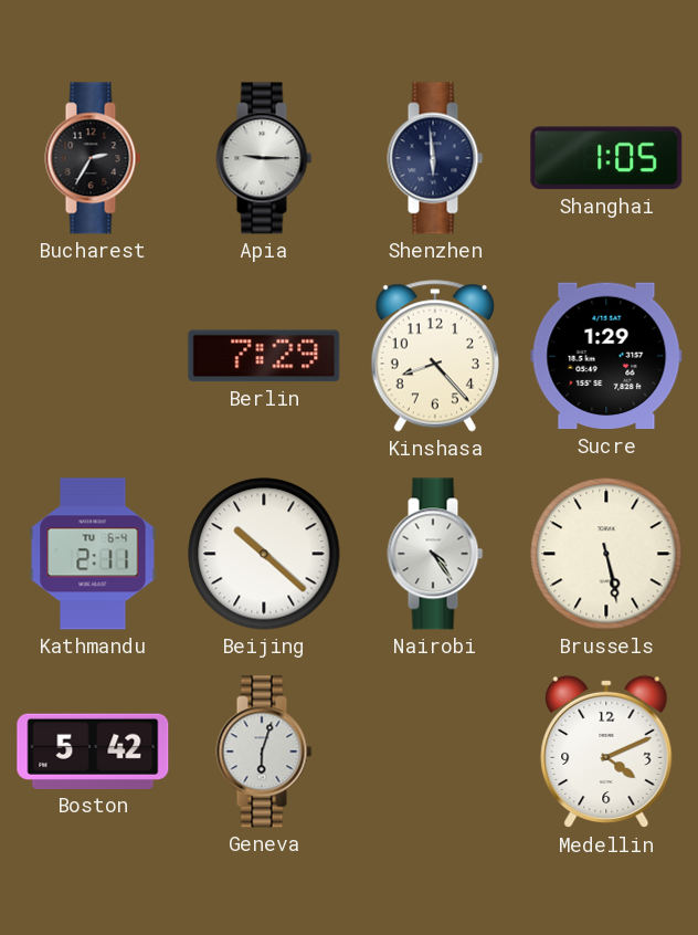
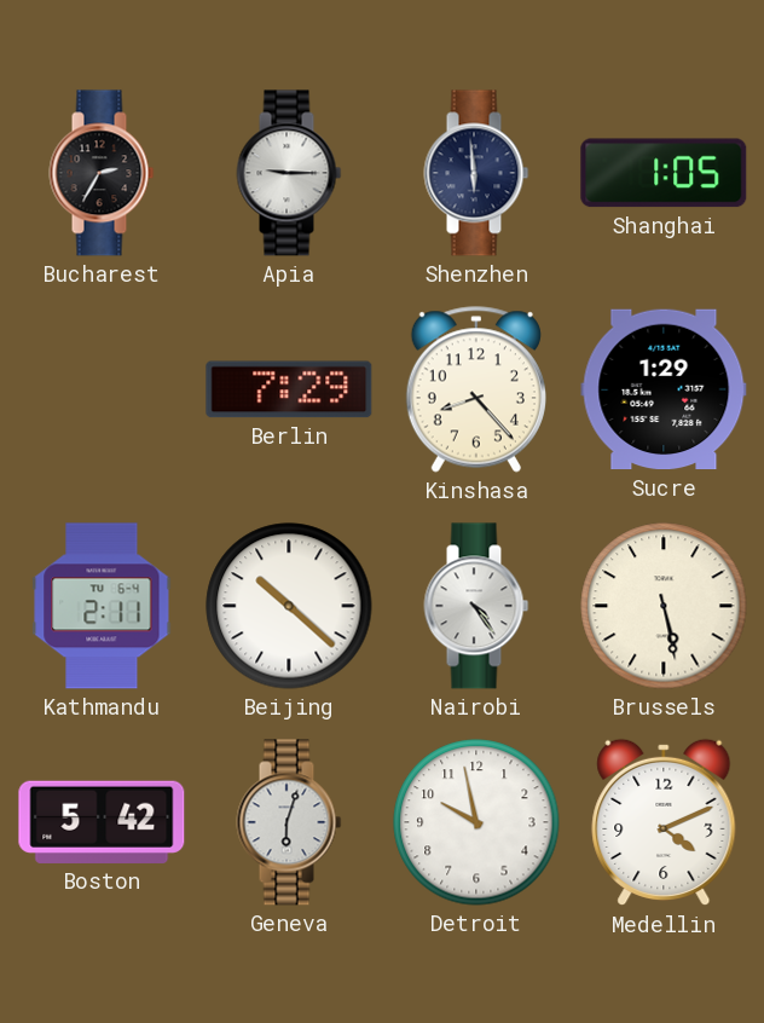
Detroit: none -> 9:58
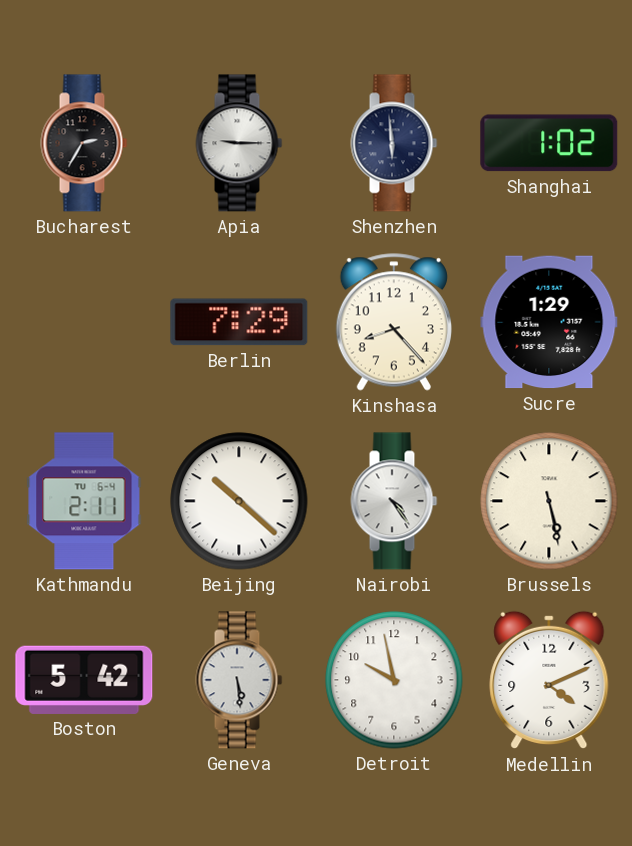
Shanghai: 1:05 -> 1:02
Geneva: 6:03 -> 5:29
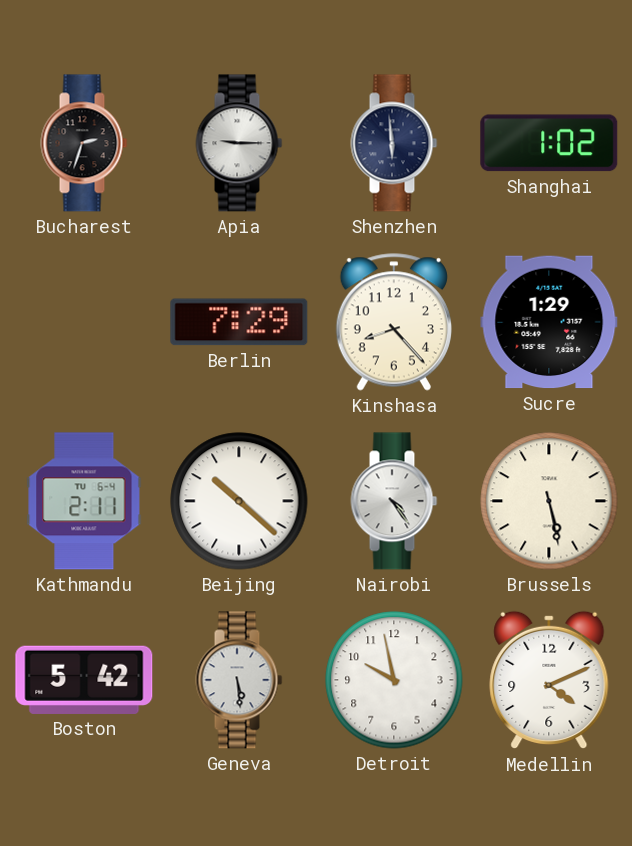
Bucharest: 2:35 -> 2:33
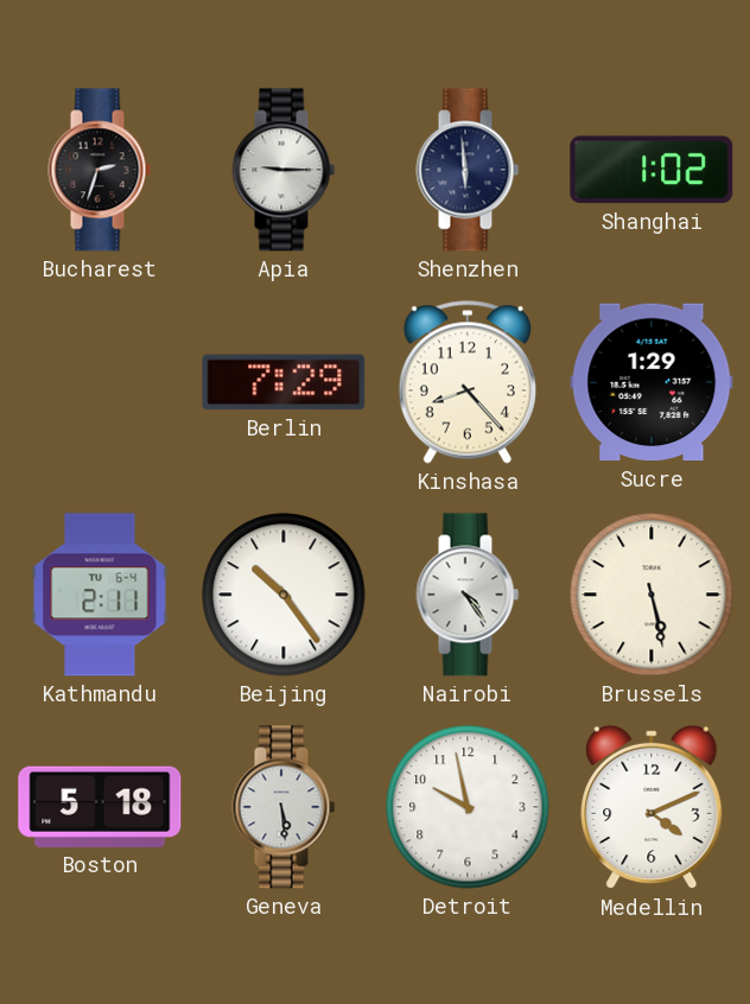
Beijing: 10:22 -> 10:24
Boston: 5:42 -> 5:18
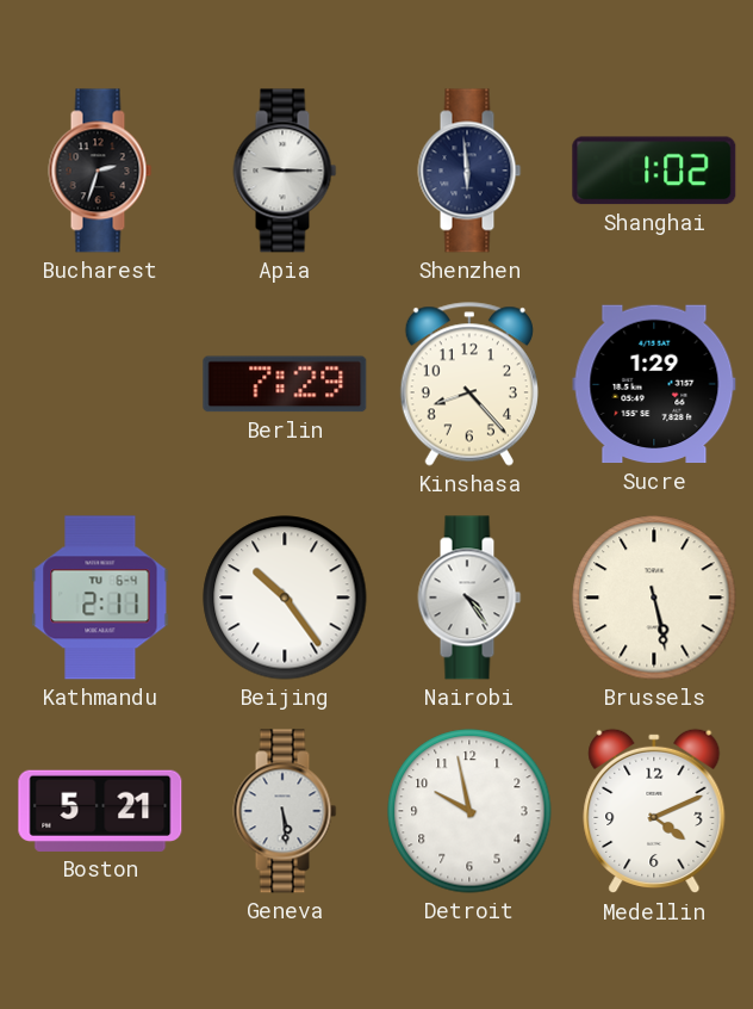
Boston: 5:18 -> 5:21
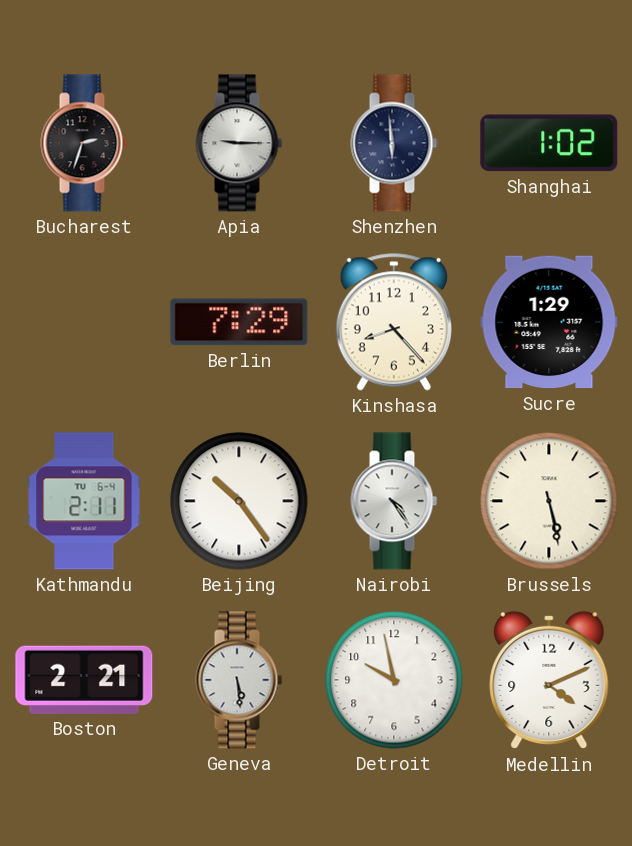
Boston: 5:21 -> 2:21
